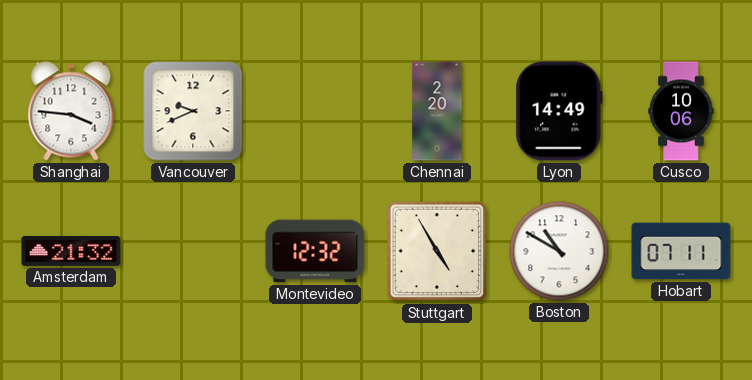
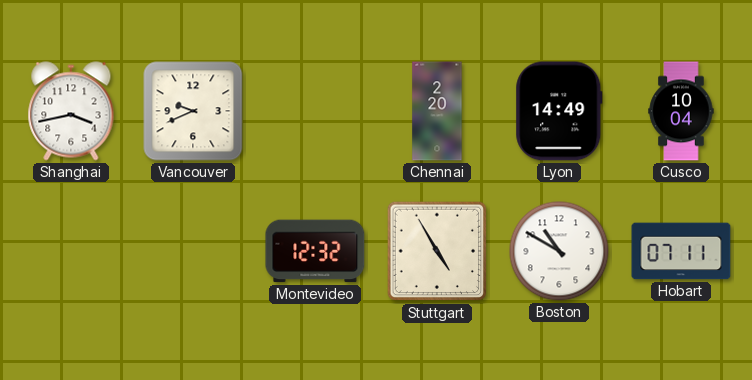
Shanghai: 3:46 -> 3:43
Cusco: 10:06 -> 10:04
Amsterdam: 21:32 -> none
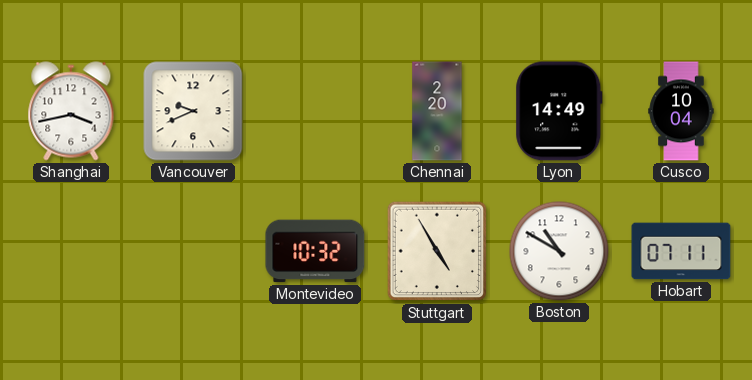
Montevideo: 12:32 -> 10:32
